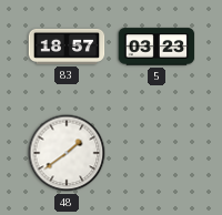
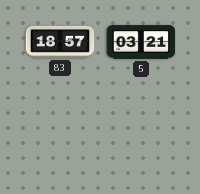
5: 03:23 -> 03:21
48: 1:39 -> none
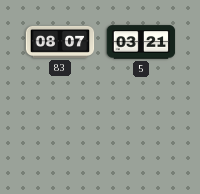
83: 18:57 -> 08:07
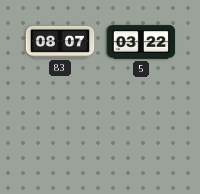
5: 03:21 -> 03:22
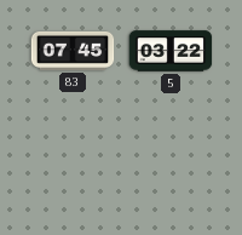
83: 08:07 -> 07:45
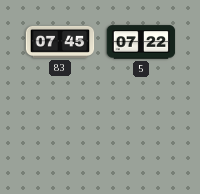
5: 03:22 -> 07:22
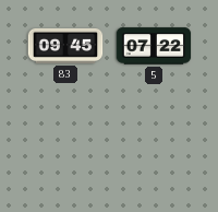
83: 07:45 -> 09:45
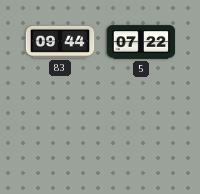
83: 09:45 -> 09:44
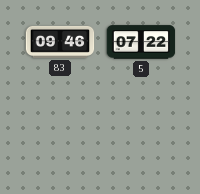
83: 09:44 -> 09:46
